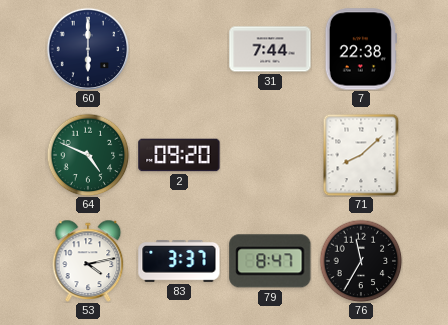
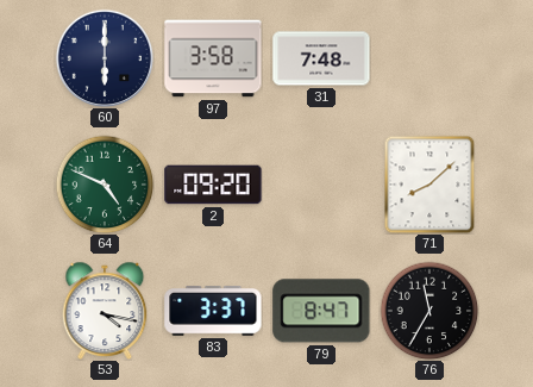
97: none -> 3:58
31: 7:44 -> 7:48
7: 22:38 -> none
53: 4:13 -> 4:17
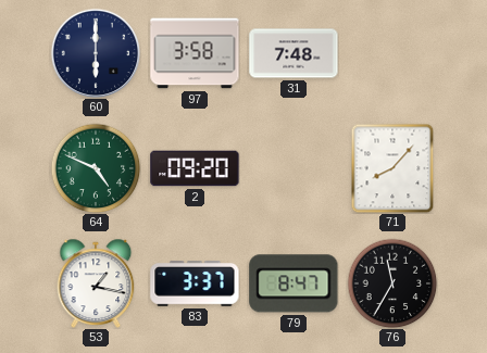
71: 8:08 -> 8:07
53: 4:17 -> 1:17
